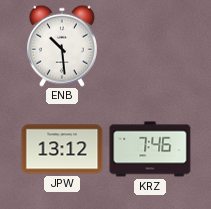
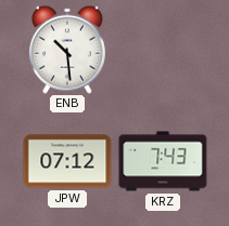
JPW: 13:12 -> 07:12
KRZ: 7:46 -> 7:43
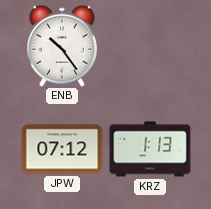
ENB: 10:29 -> 10:24
KRZ: 7:43 -> 1:13
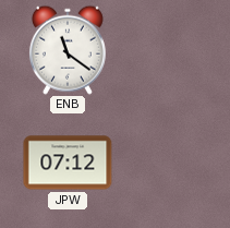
ENB: 10:24 -> 11:21
KRZ: 1:13 -> none
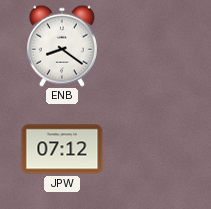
ENB: 11:21 -> 8:21
